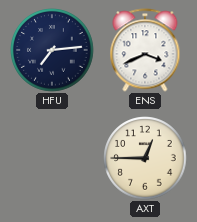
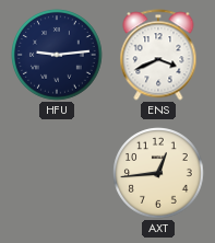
HFU: 7:14 -> 9:14
AXT: 12:45 -> 12:44
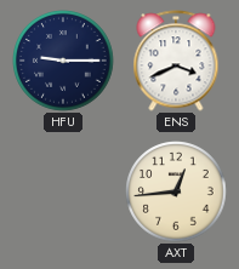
HFU: 9:14 -> 9:15
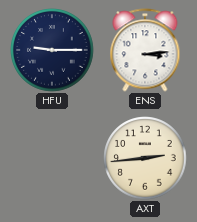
ENS: 3:41 -> 3:14
AXT: 12:44 -> 2:44
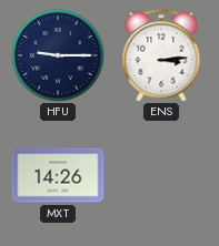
MXT: none -> 14:26
AXT: 2:44 -> none
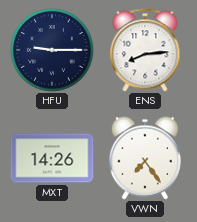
ENS: 3:14 -> 8:14
VWN: none -> 7:24
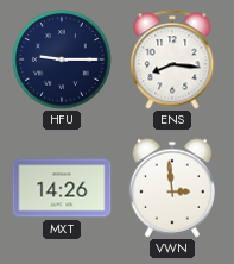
ENS: 8:14 -> 8:16
VWN: 7:24 -> 2:59
